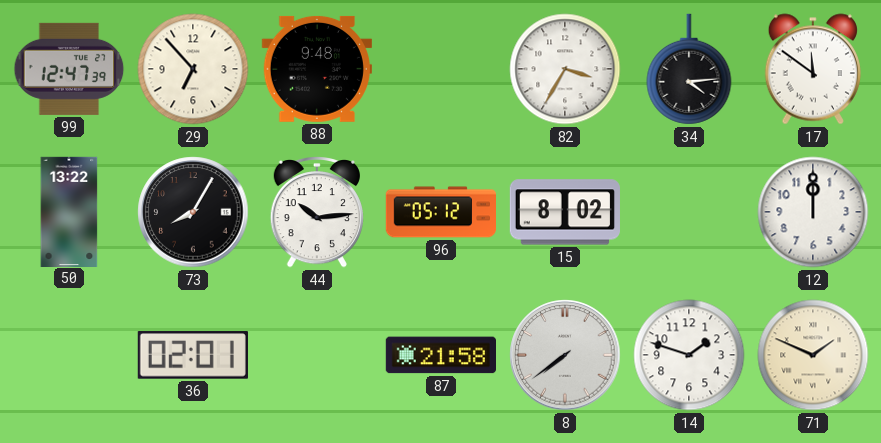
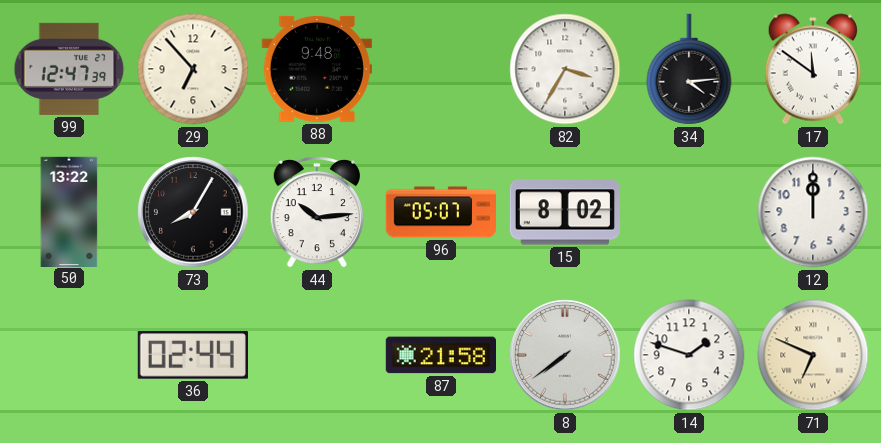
96: 05:12 -> 05:07
36: 02:01 -> 02:44
71: 1:49 -> 6:49
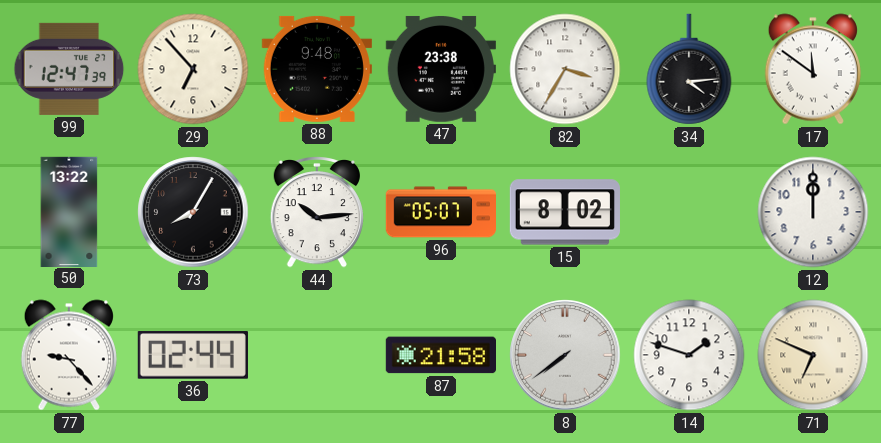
47: none -> 23:38
77: none -> 9:23
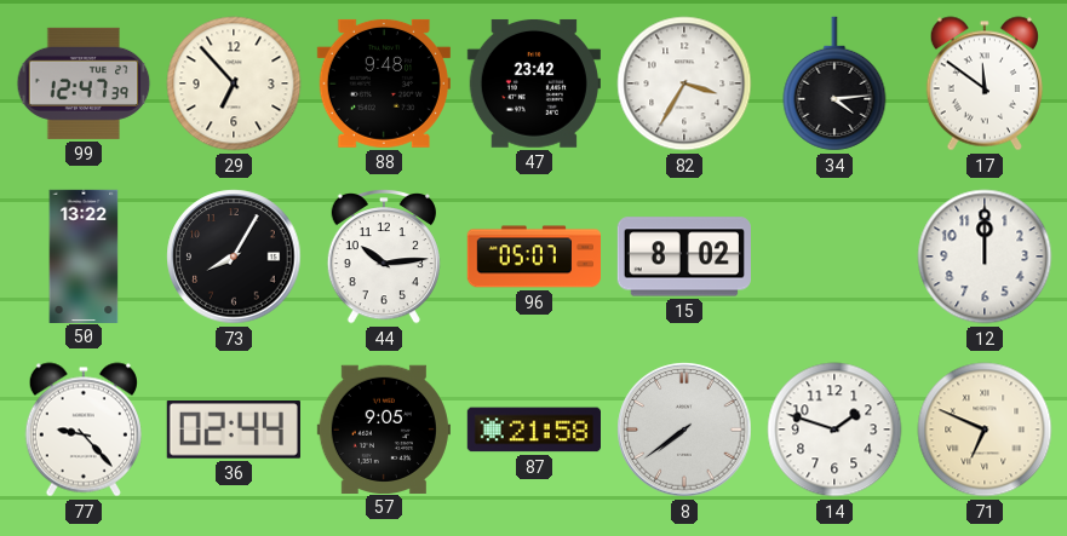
47: 23:38 -> 23:42
57: none -> 9:05
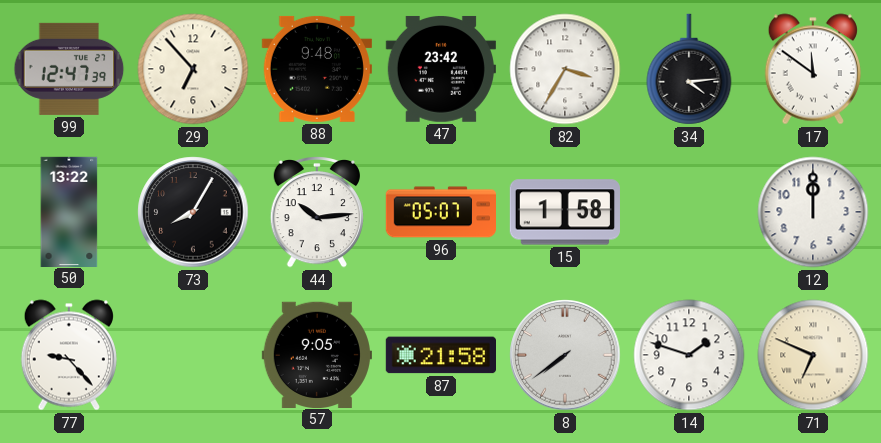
15: 8:02 -> 1:58
36: 02:44 -> none
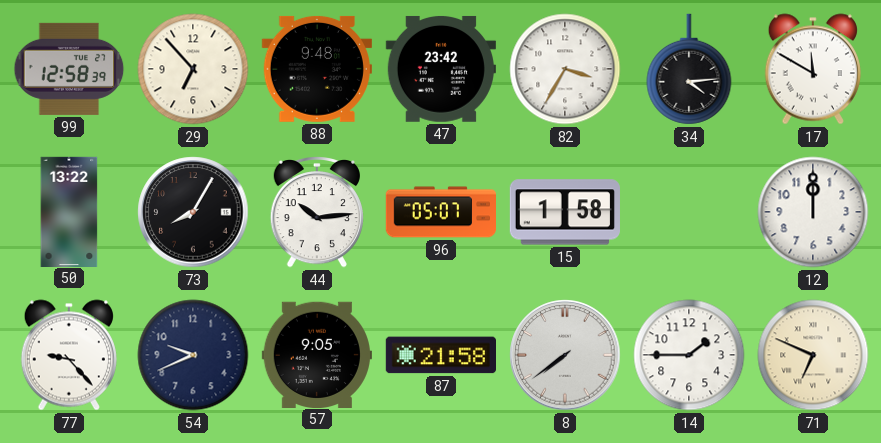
99: 12:47 -> 12:58
17: 11:51 -> 11:50
54: none -> 9:41
14: 1:48 -> 1:45
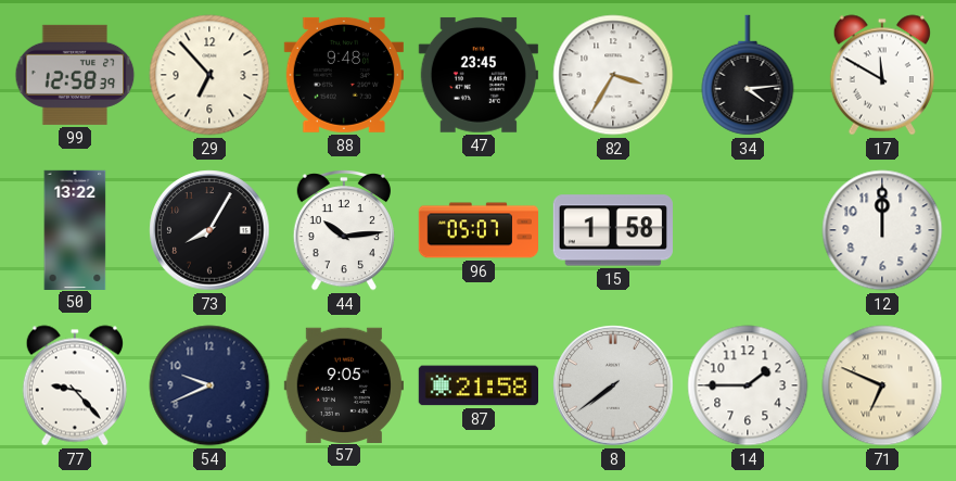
47: 23:42 -> 23:45
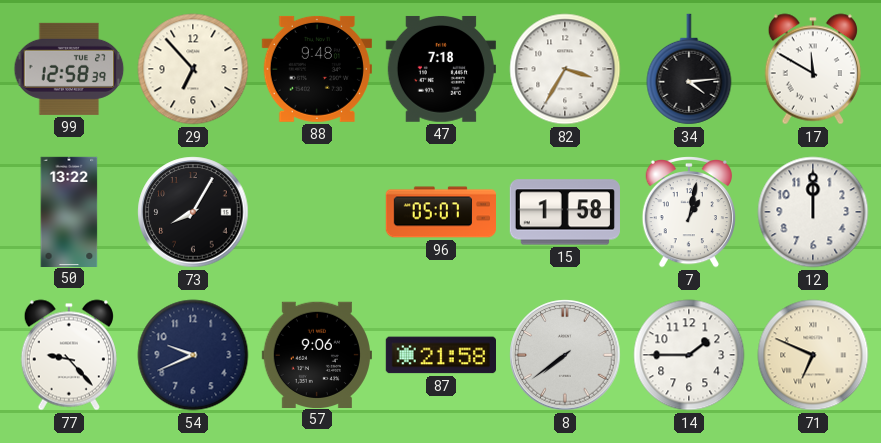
47: 23:45 -> 7:18
44: 10:14 -> none
7: none -> 1:02
57: 9:05 -> 9:06
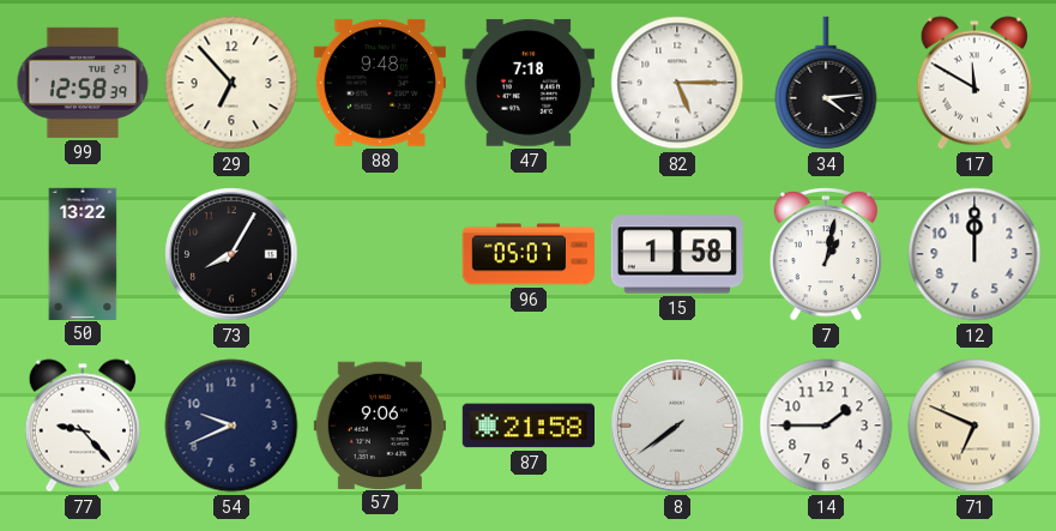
82: 3:35 -> 5:15
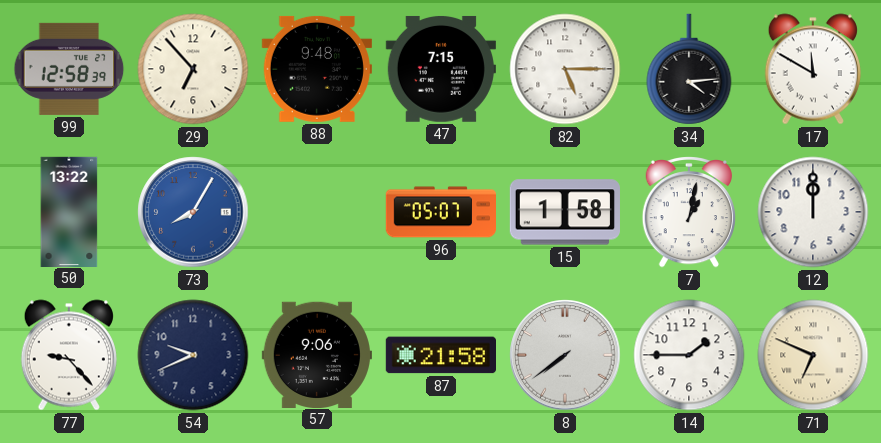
47: 7:18 -> 7:15
73 dial: black -> blue
